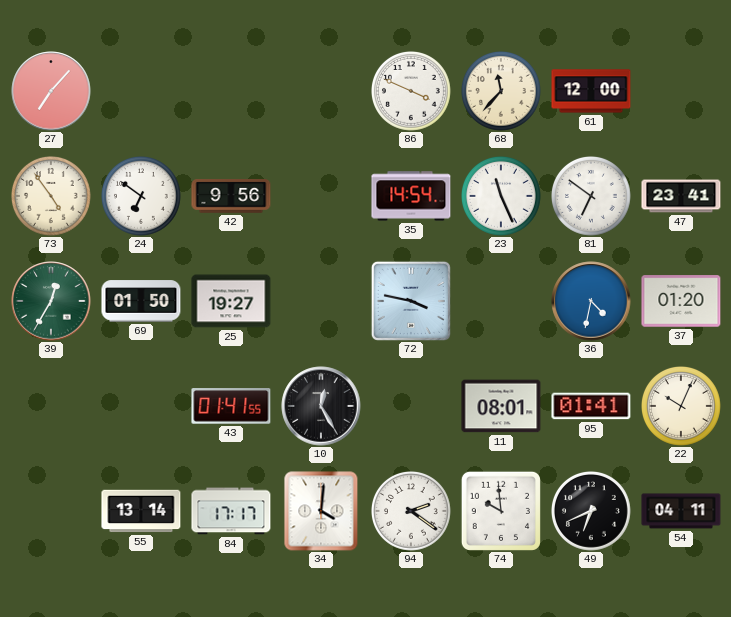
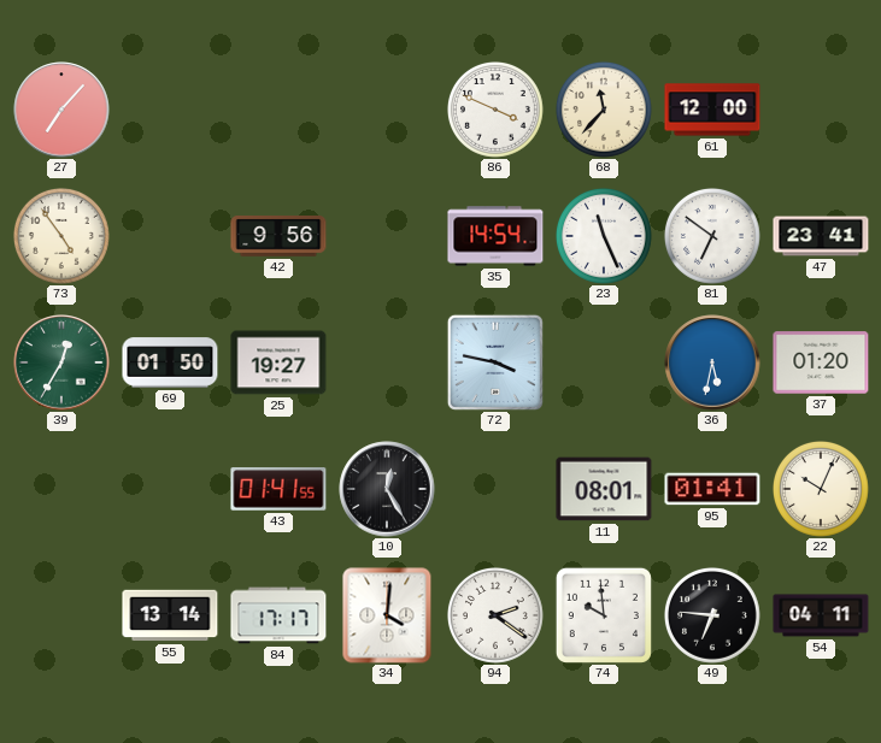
24: 6:51 -> none
36: 4:32 -> 5:32
49: 6:41 -> 6:46
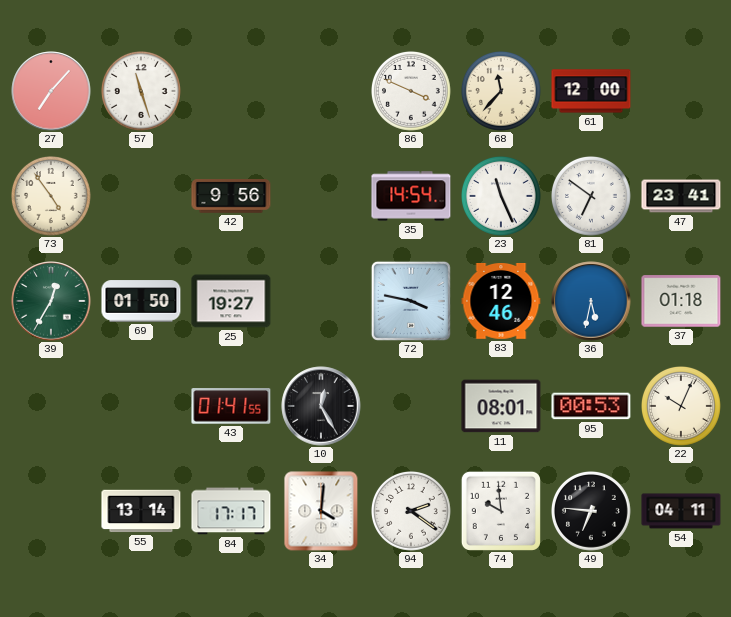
57: none -> 11:27
83: none -> 12:46
37: 01:20 -> 01:18
95: 01:41 -> 00:53
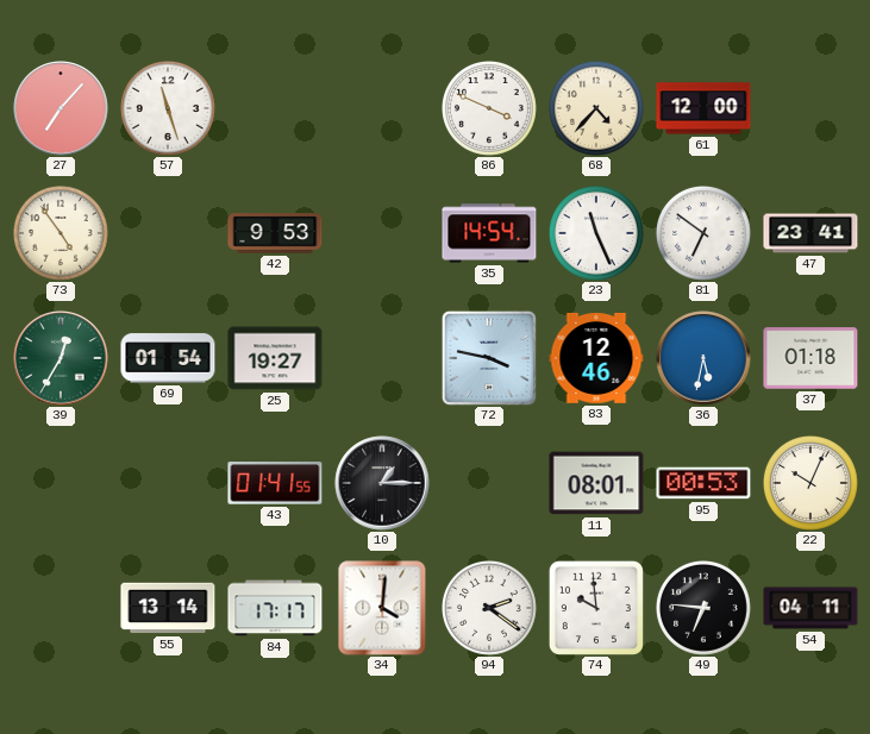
68: 11:37 -> 4:37
42: 9:56 -> 9:53
69: 01:50 -> 01:54
10: 12:25 -> 1:15
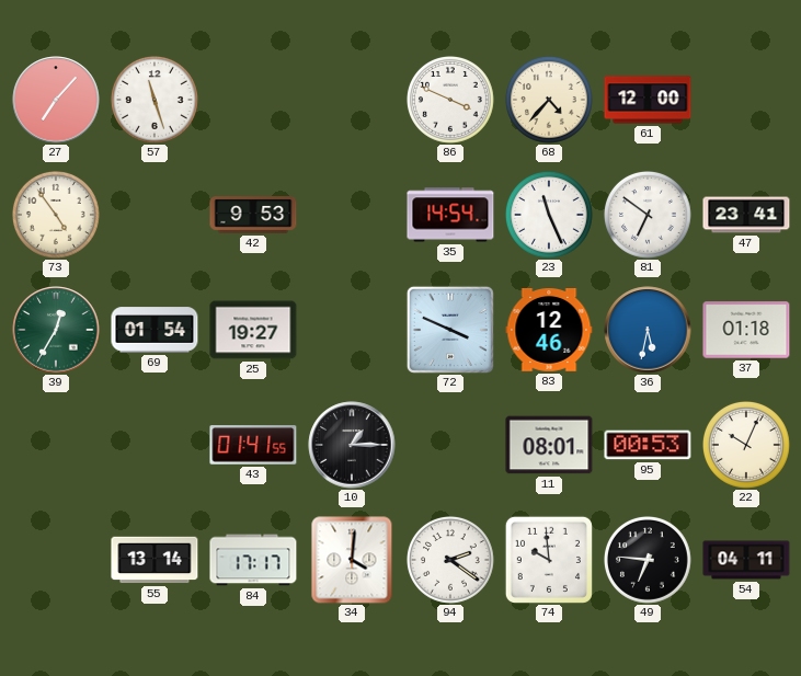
72: 3:47 -> 3:49
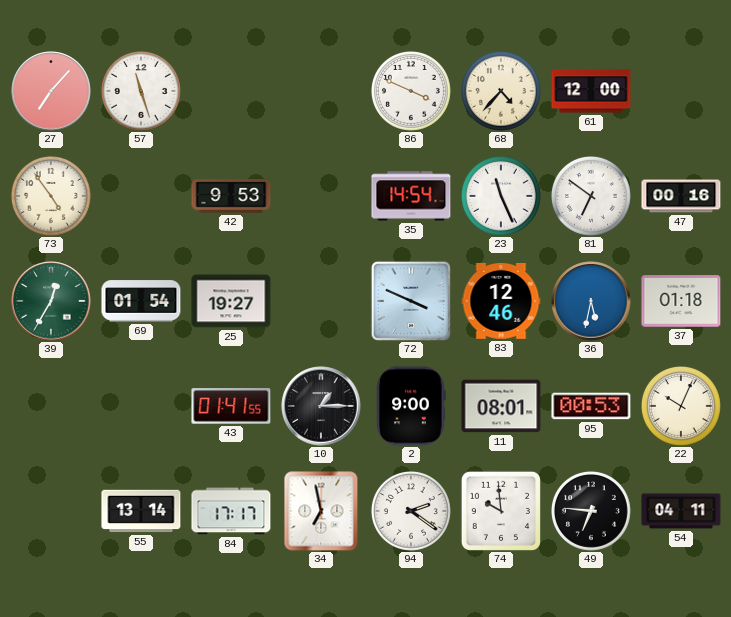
47: 23:41 -> 00:16
2: none -> 9:00
34: 4:01 -> 6:58
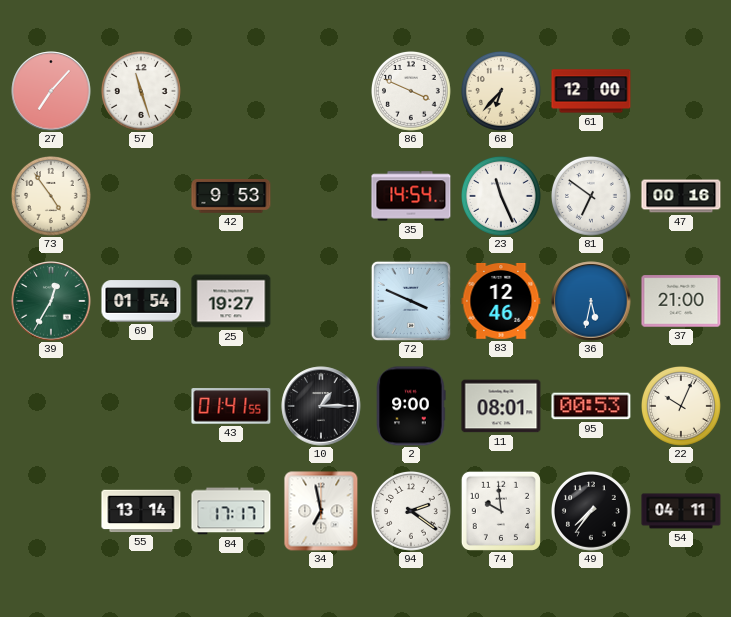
68: 4:37 -> 6:37
37: 01:18 -> 21:00
49: 6:46 -> 7:36
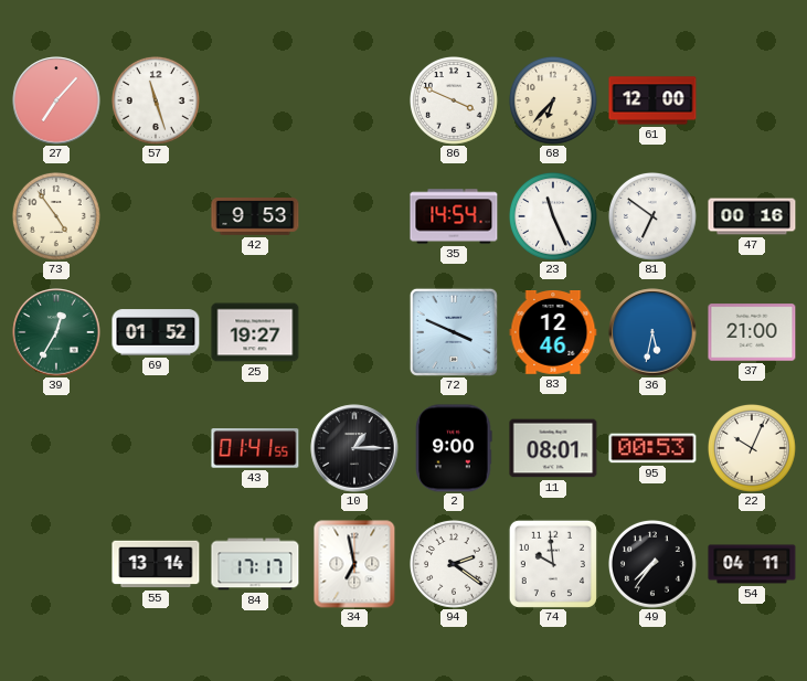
69: 01:54 -> 01:52
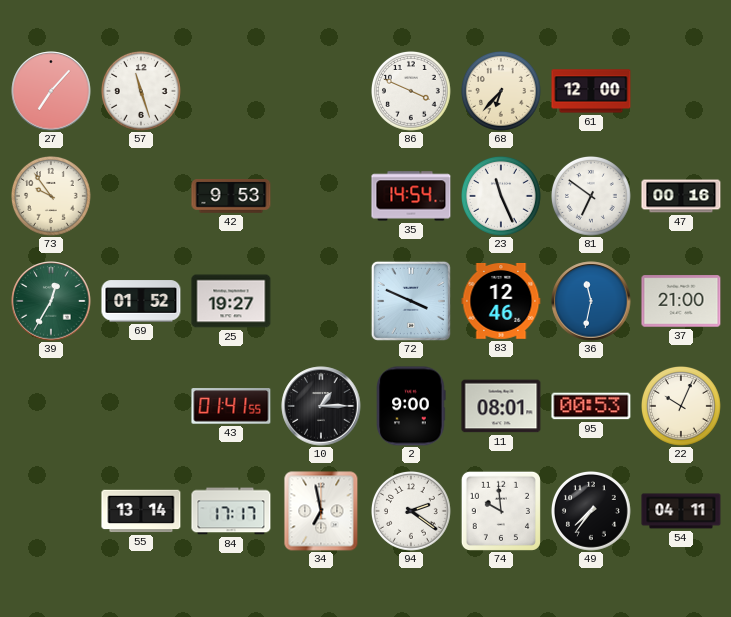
73: 4:54 -> 9:54
36: 5:32 -> 11:32
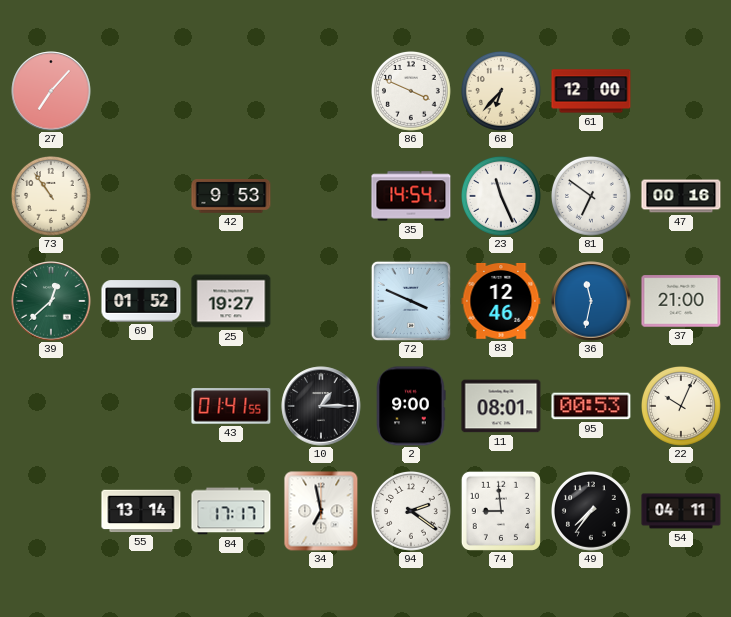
57: 11:27 -> none
73: 9:54 -> 10:54
39: 12:35 -> 12:38
74: 9:59 -> 8:59
